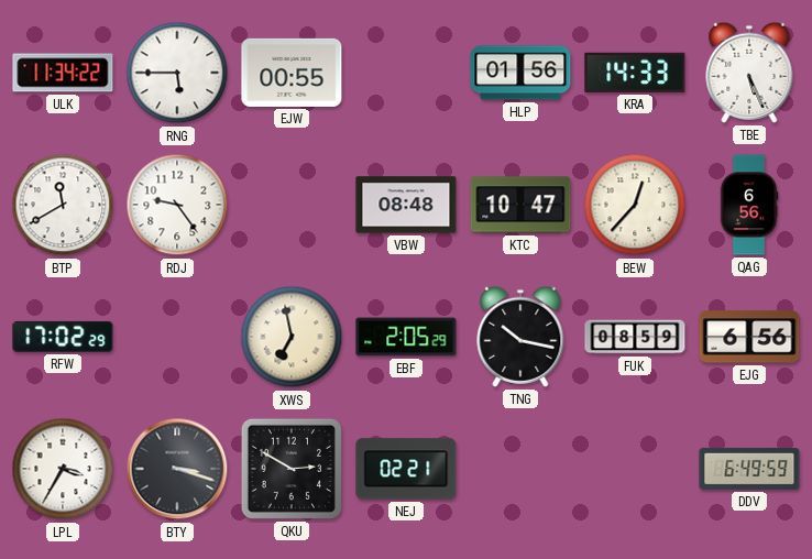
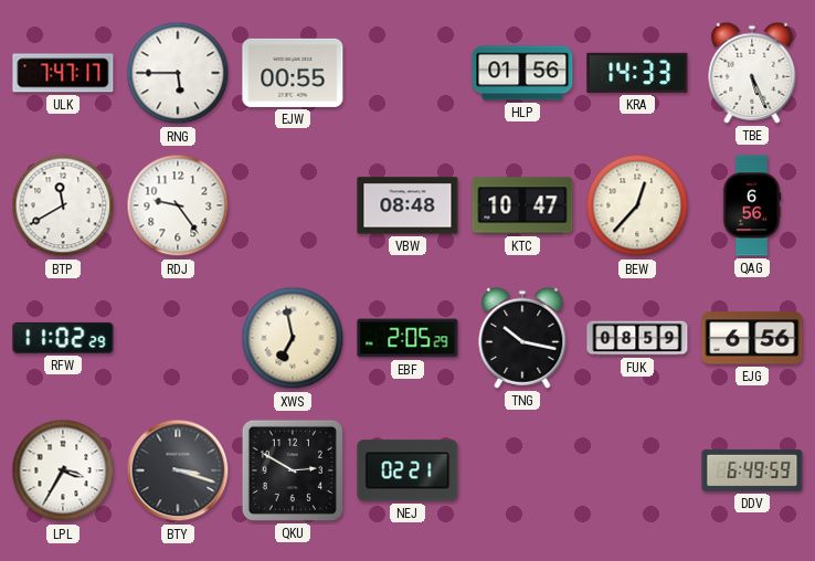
ULK: 11:34 -> 7:47
RFW: 17:02 -> 11:02
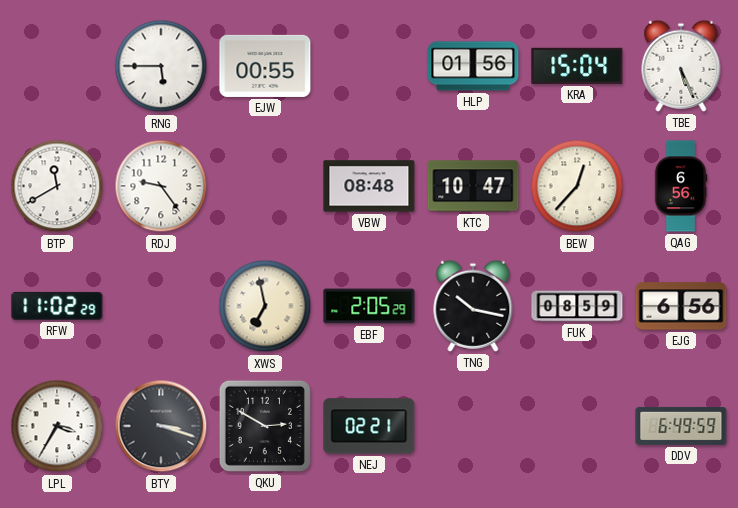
ULK: 7:47 -> none
KRA: 14:33 -> 15:04
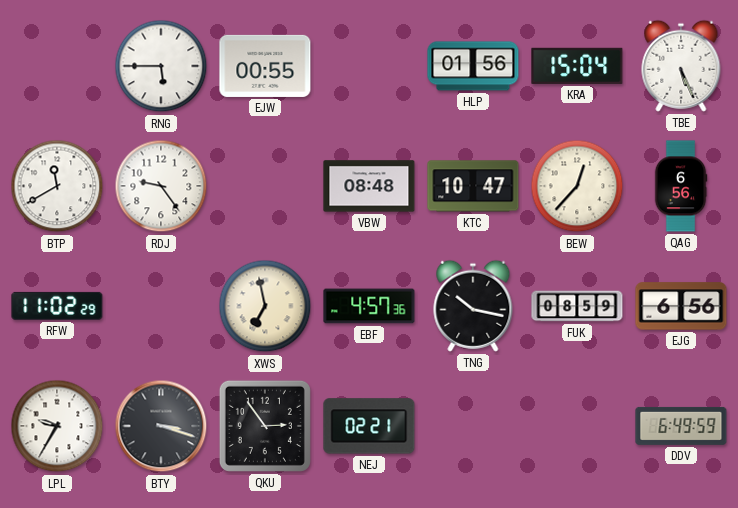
EBF: 2:05 -> 4:57
LPL: 3:35 -> 9:35
QKU: 2:50 -> 2:54
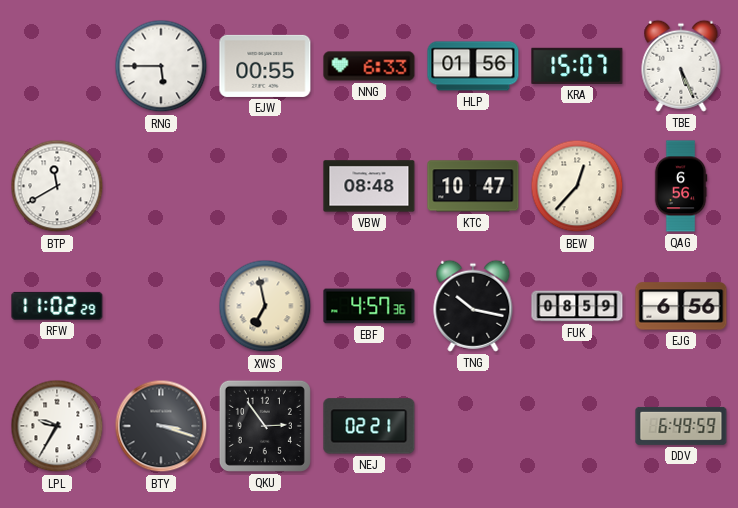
NNG: none -> 6:33
KRA: 15:04 -> 15:07
RDJ: 9:24 -> none
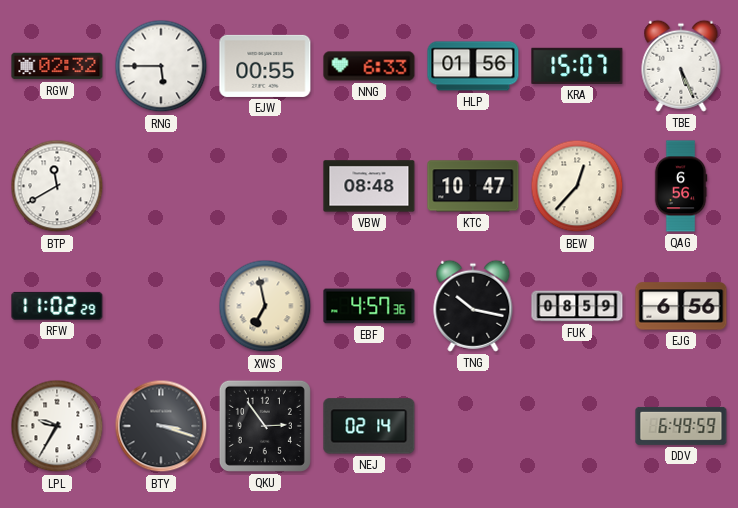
RGW: none -> 02:32
NEJ: 02:21 -> 02:14
